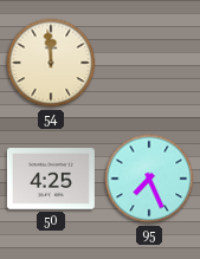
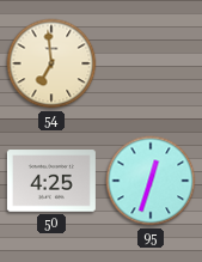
54: 11:59 -> 6:59
95: 7:26 -> 12:33
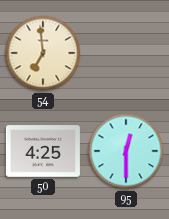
95: 12:33 -> 12:30
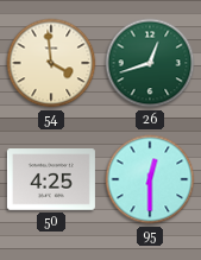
54: 6:59 -> 3:59
26: none -> 12:42
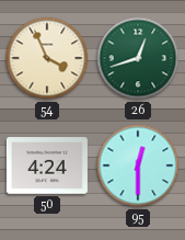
54: 3:59 -> 3:56
50: 4:25 -> 4:24
